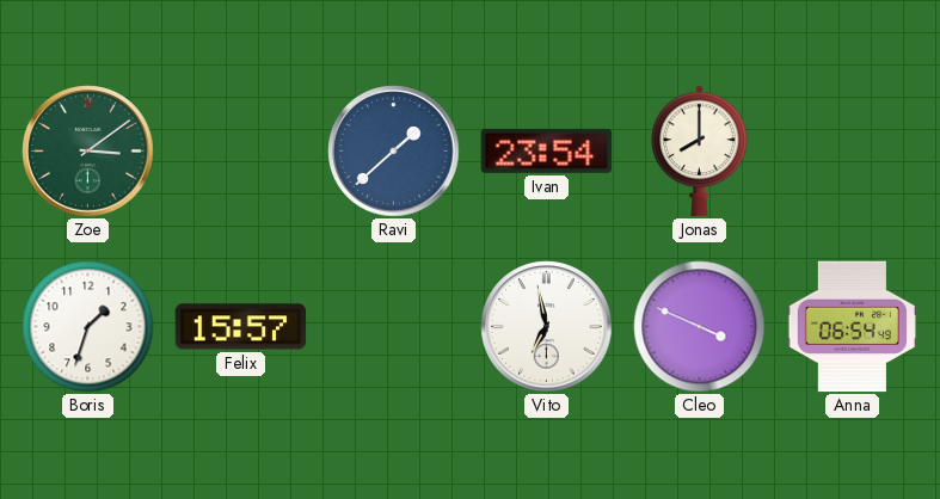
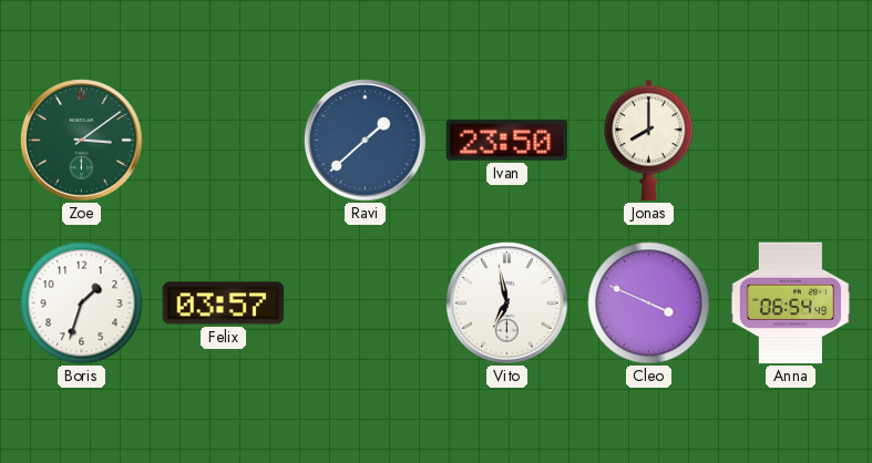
Ivan: 23:54 -> 23:50
Felix: 15:57 -> 03:57
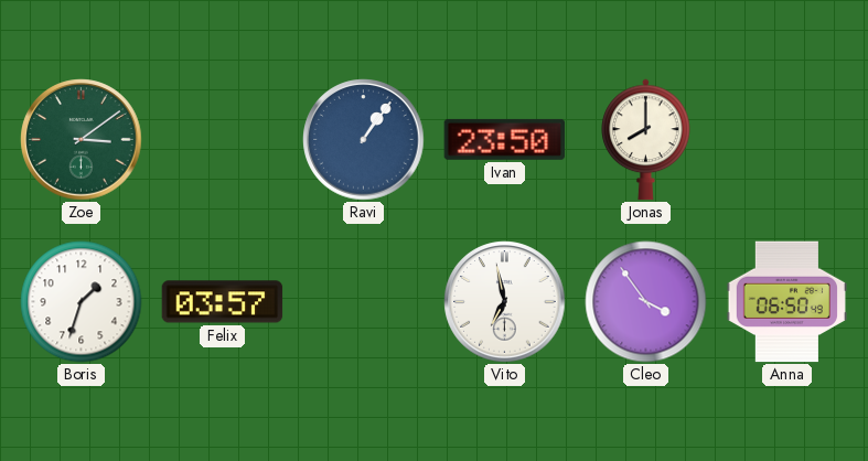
Ravi: 1:38 -> 1:06
Cleo: 3:49 -> 3:54
Anna: 06:54 -> 06:50
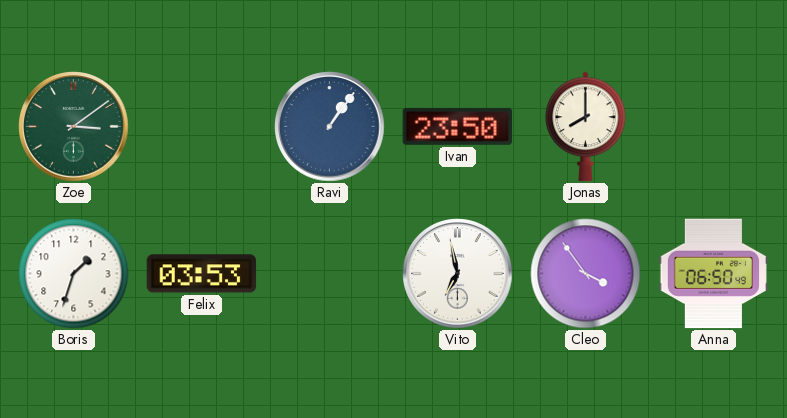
Felix: 03:57 -> 03:53
